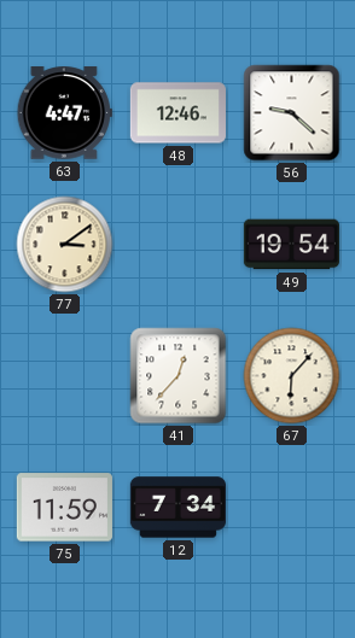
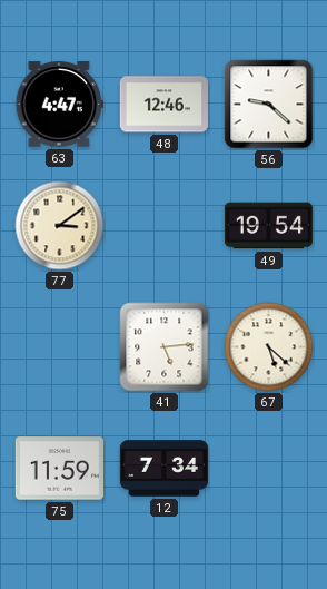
41: 12:37 -> 5:14
67: 6:07 -> 5:22
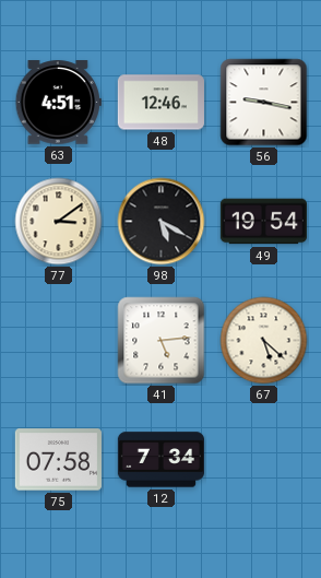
63: 4:47 -> 4:51
56: 9:22 -> 9:17
98: none -> 5:20
75: 11:59 -> 07:58
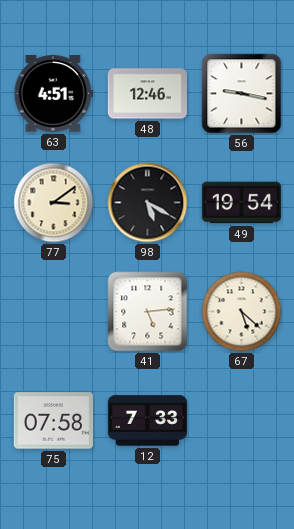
12: 7:34 -> 7:33
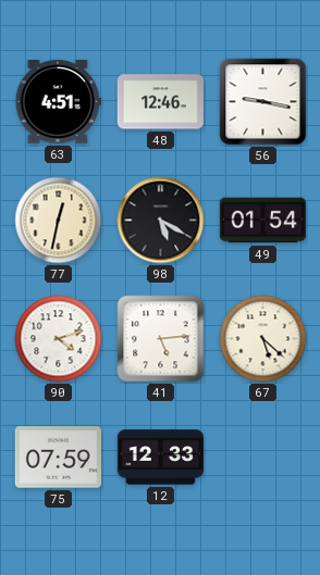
77: 3:09 -> 12:32
49: 19:54 -> 01:54
90: none -> 4:12
75: 07:58 -> 07:59
12: 7:33 -> 12:33
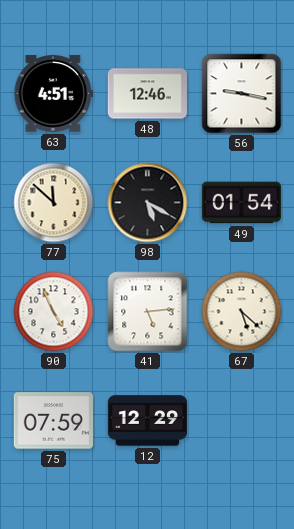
77: 12:32 -> 11:52
90: 4:12 -> 4:56
12: 12:33 -> 12:29
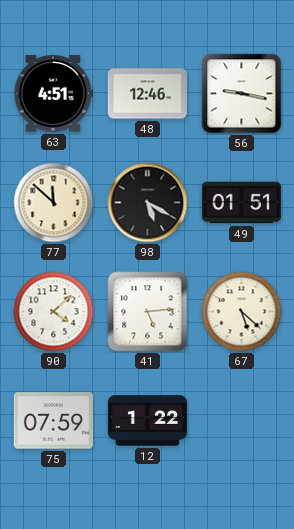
49: 01:54 -> 01:51
90: 4:56 -> 4:08
12: 12:29 -> 1:22
